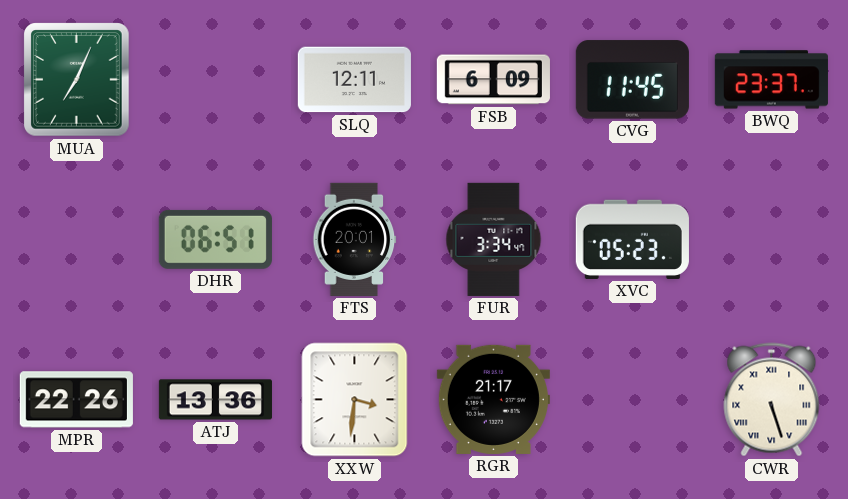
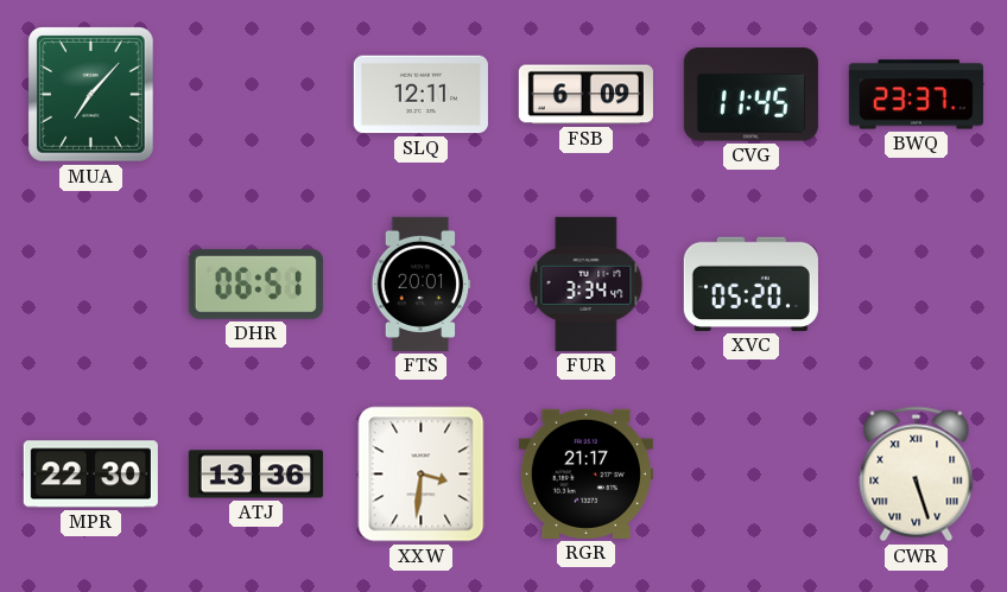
MUA: 7:04 -> 7:07
XVC: 05:23 -> 05:20
MPR: 22:26 -> 22:30
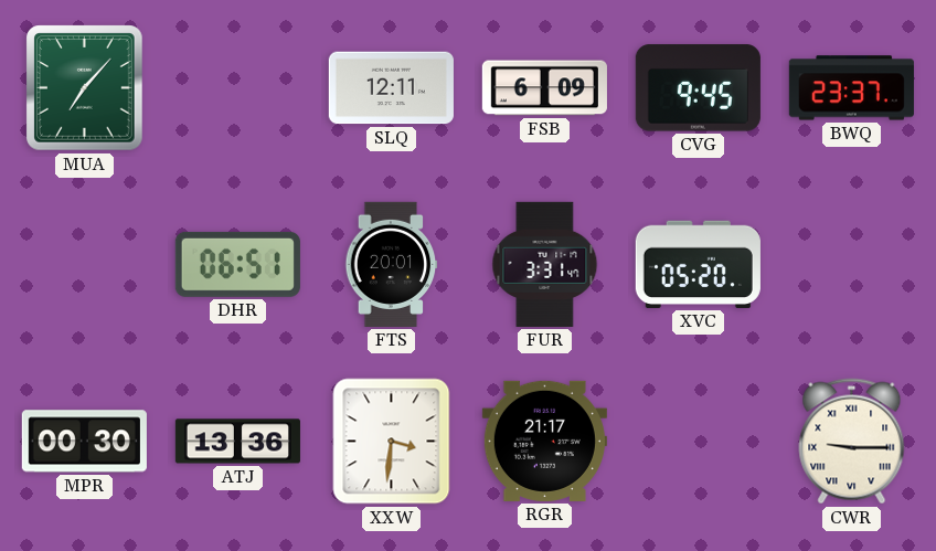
CVG: 11:45 -> 9:45
FUR: 3:34 -> 3:31
MPR: 22:30 -> 00:30
CWR: 5:27 -> 9:15
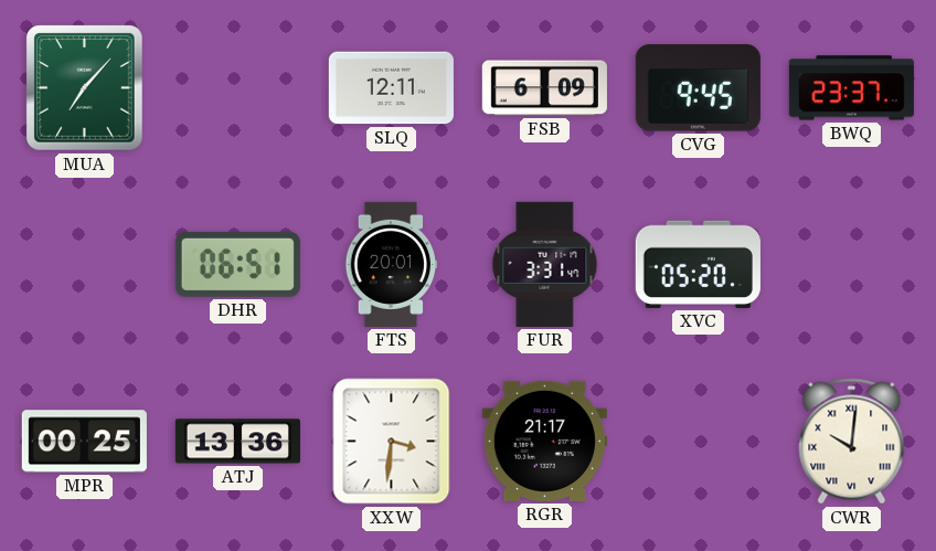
MPR: 00:30 -> 00:25
CWR: 9:15 -> 10:01
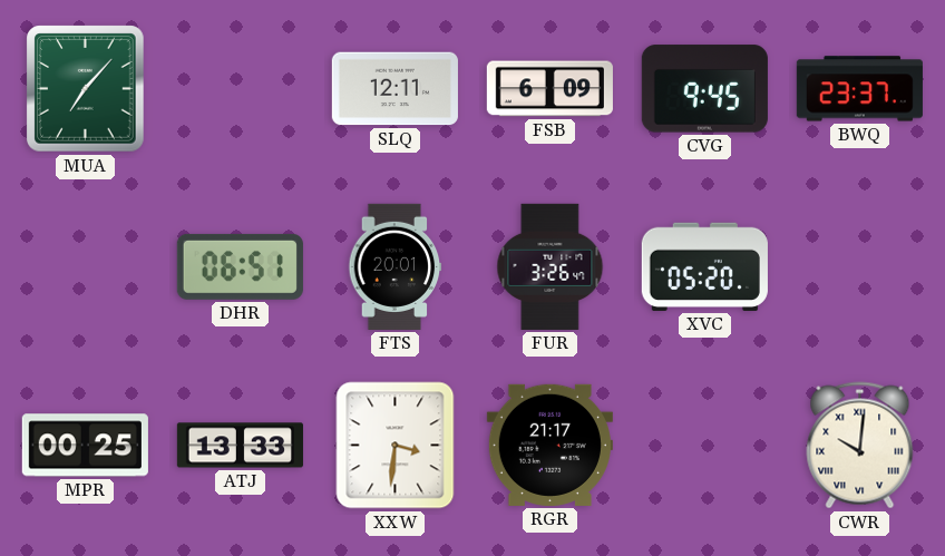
FUR: 3:31 -> 3:26
ATJ: 13:36 -> 13:33
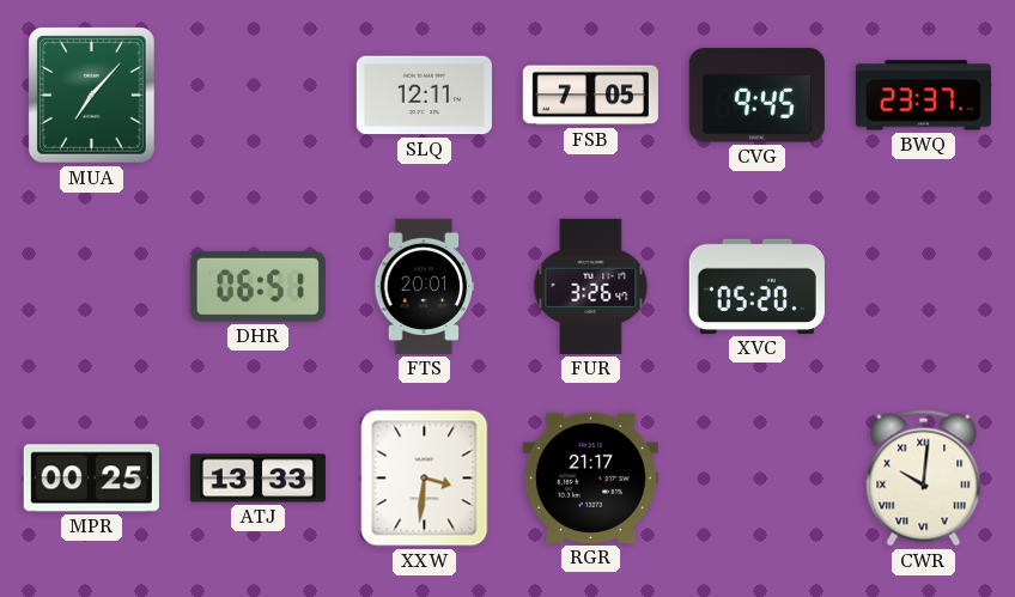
FSB: 6:09 -> 7:05
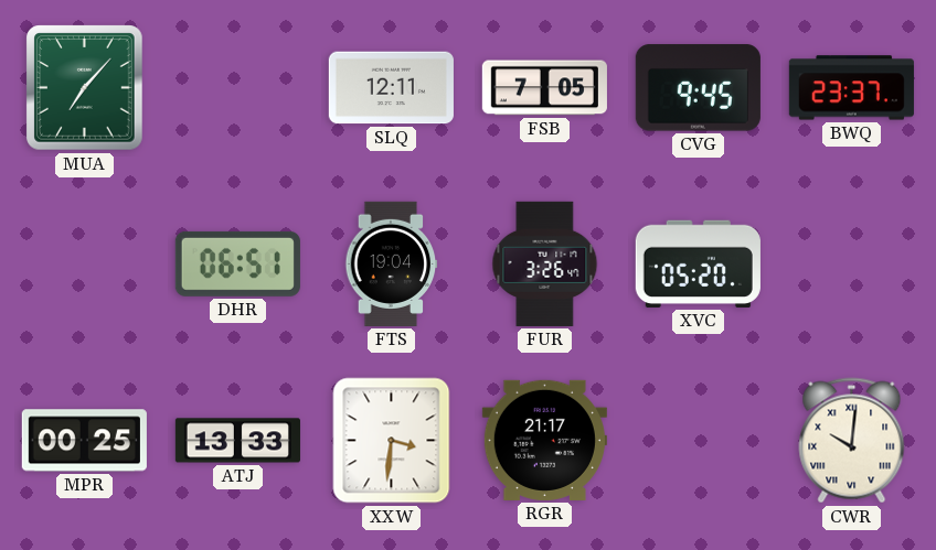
FTS: 20:01 -> 19:04
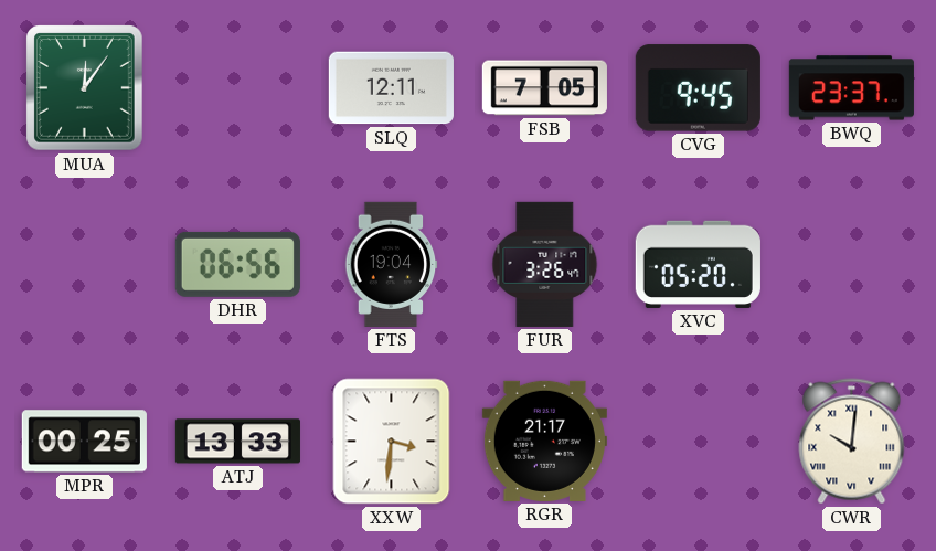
MUA: 7:07 -> 12:06
DHR: 06:51 -> 06:56
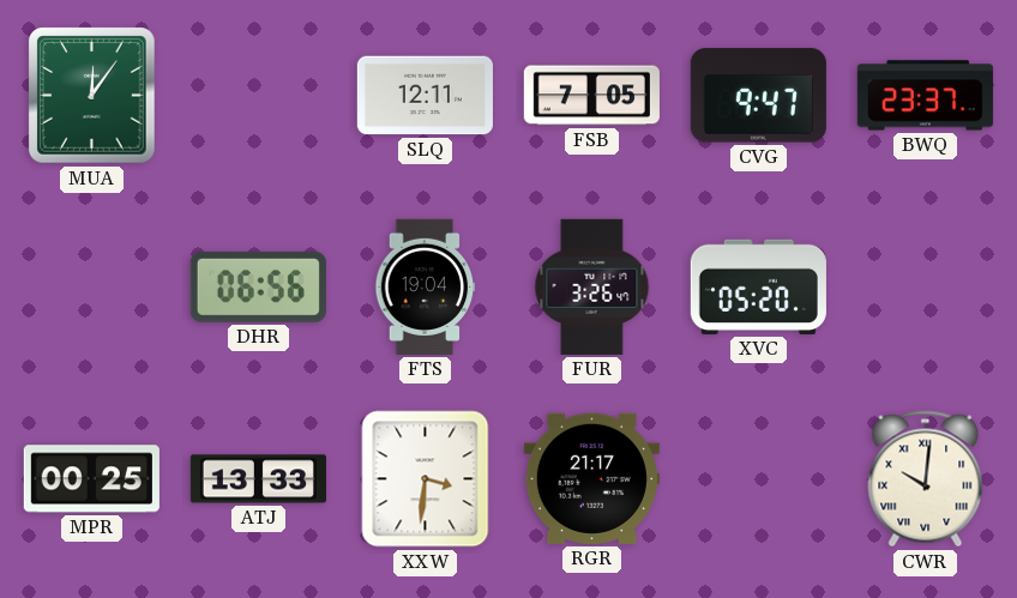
CVG: 9:45 -> 9:47
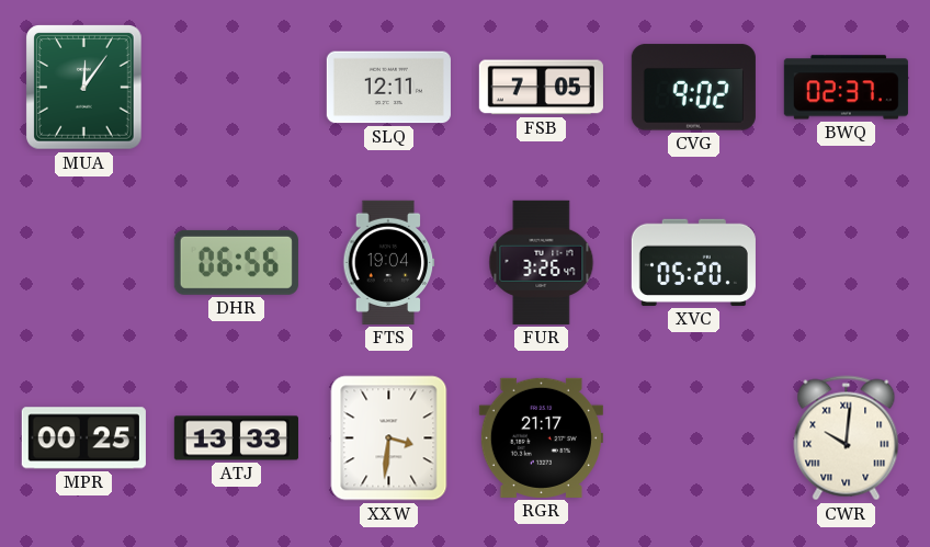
CVG: 9:47 -> 9:02
BWQ: 23:37 -> 02:37
